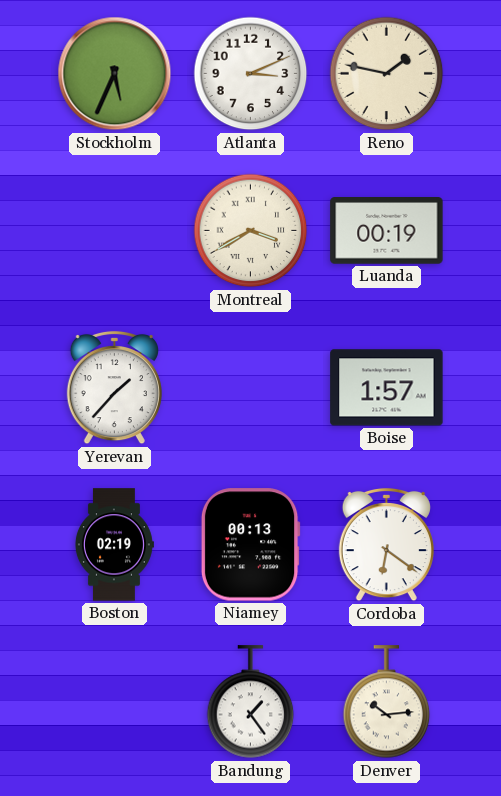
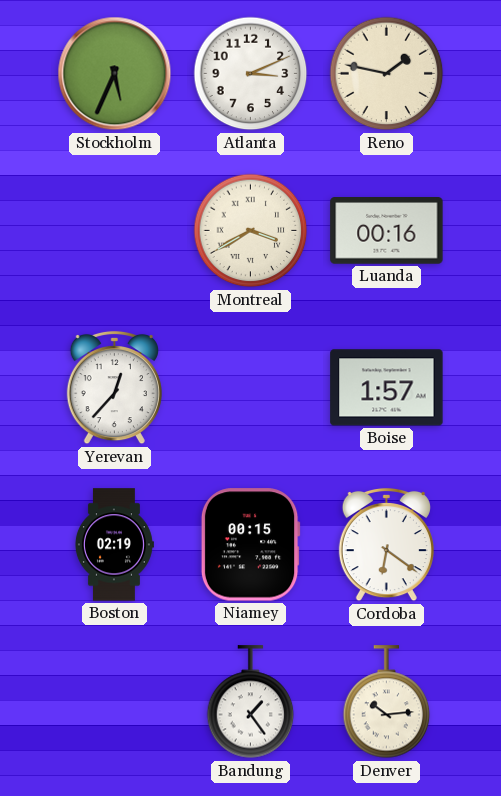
Luanda: 00:19 -> 00:16
Yerevan: 1:37 -> 12:37
Niamey: 00:13 -> 00:15
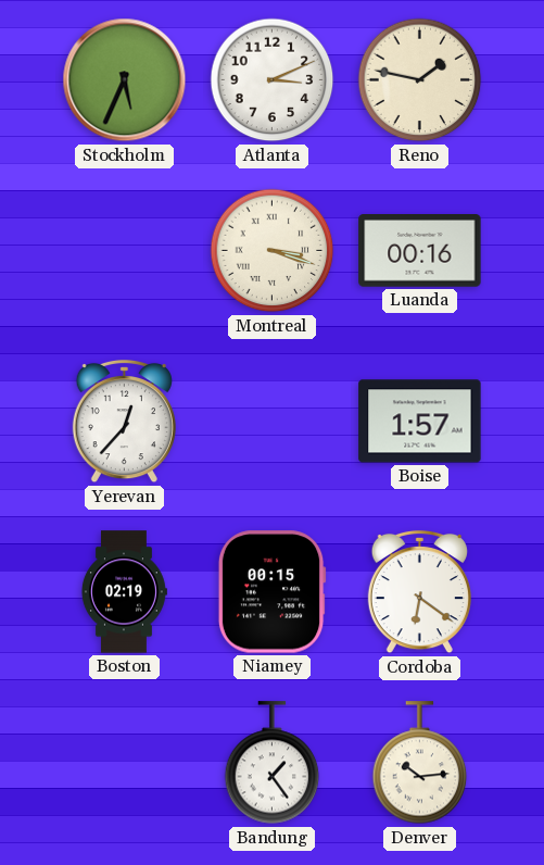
Montreal: 3:40 -> 3:18
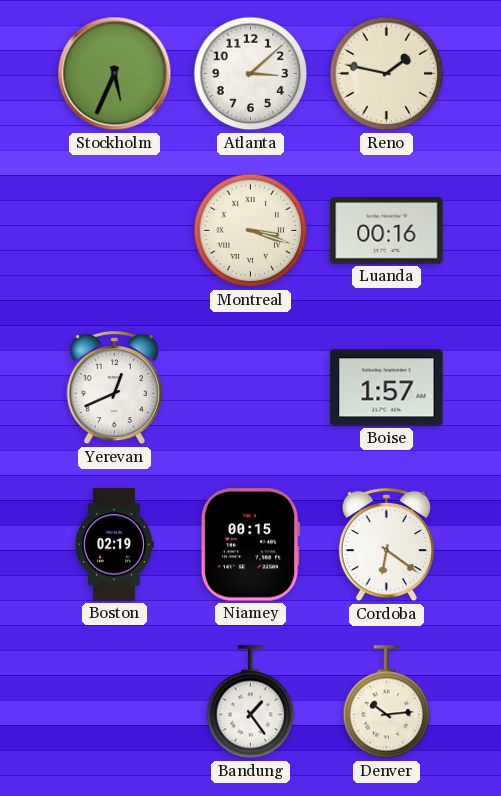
Atlanta: 3:11 -> 3:08
Yerevan: 12:37 -> 12:41
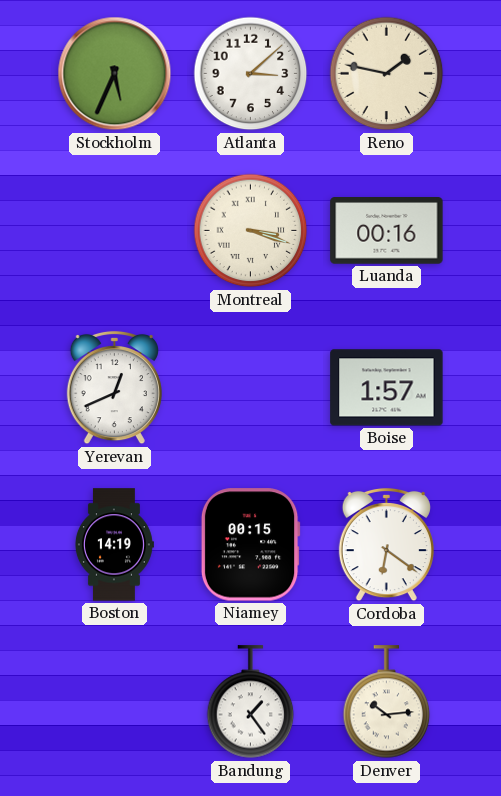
Boston: 02:19 -> 14:19
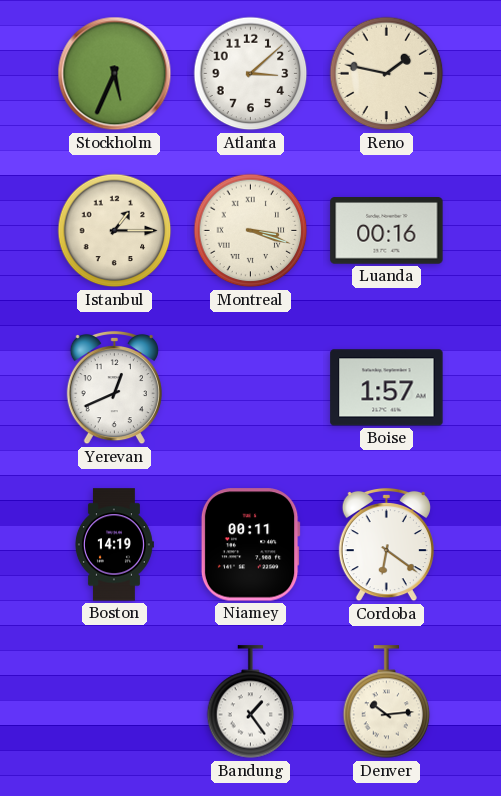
Istanbul: none -> 1:15
Niamey: 00:15 -> 00:11
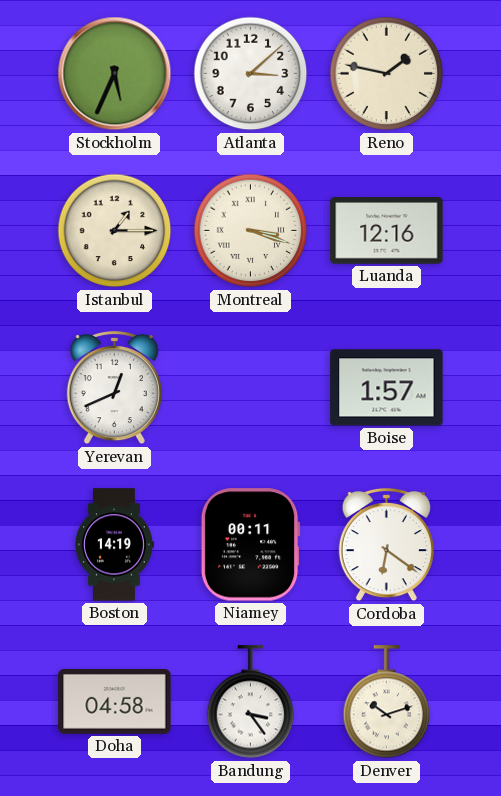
Luanda: 00:16 -> 12:16
Doha: none -> 04:58
Bandung: 1:24 -> 3:24
Denver: 10:14 -> 10:12
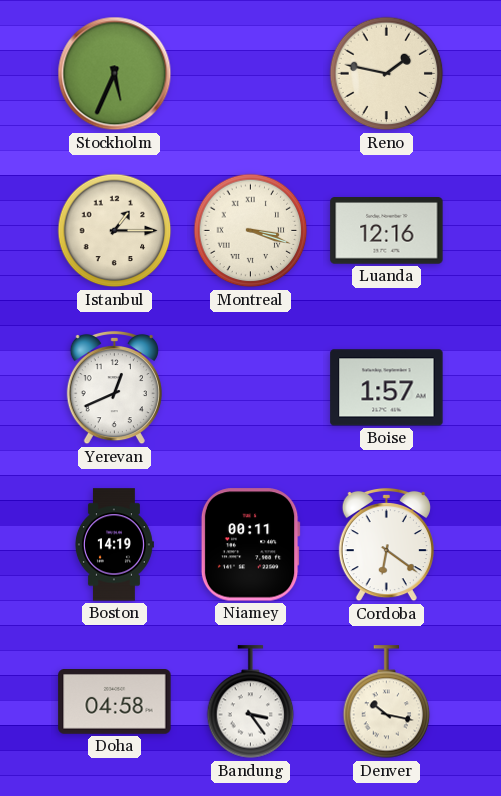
Atlanta: 3:08 -> none
Denver: 10:12 -> 10:17
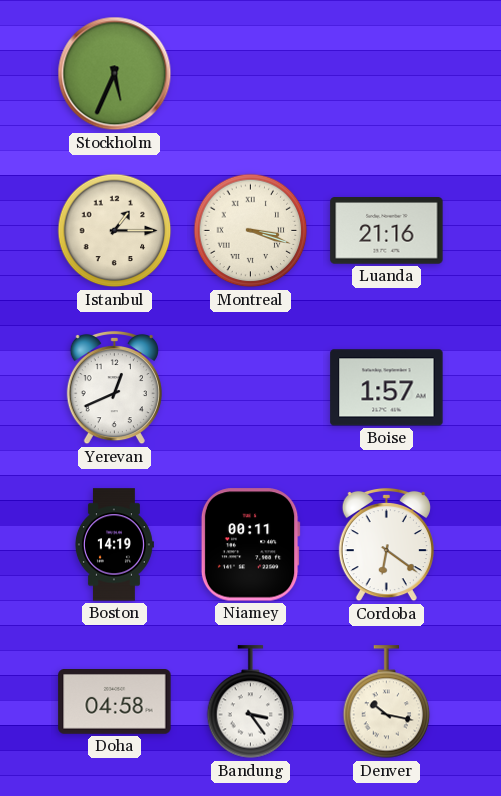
Reno: 1:47 -> none
Luanda: 12:16 -> 21:16
